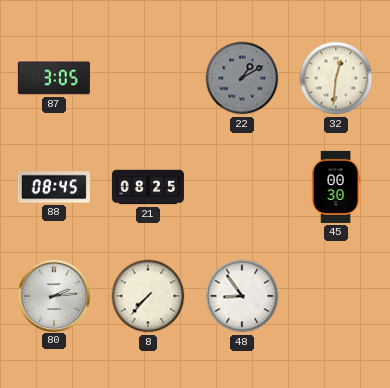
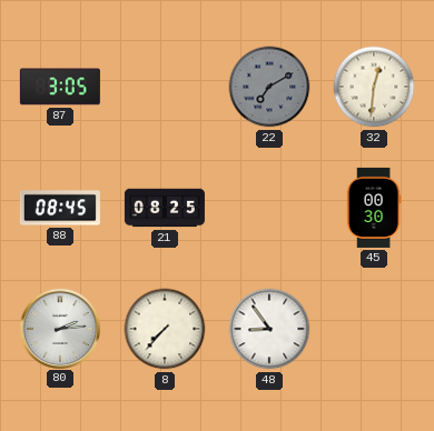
22: 1:10 -> 7:10
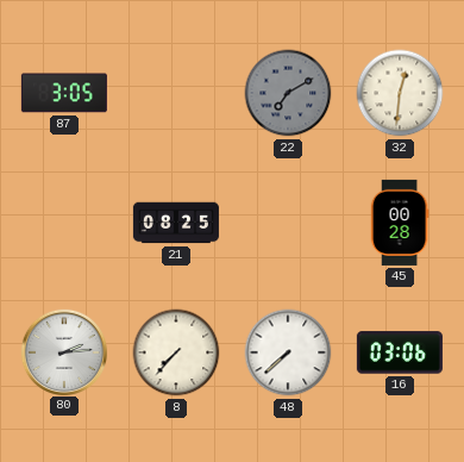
88: 08:45 -> none
45: 00:30 -> 00:28
48: 8:54 -> 7:38
16: none -> 03:06
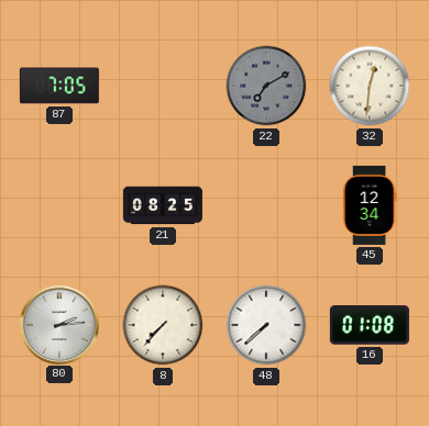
87: 3:05 -> 7:05
45: 00:28 -> 12:34
16: 03:06 -> 01:08
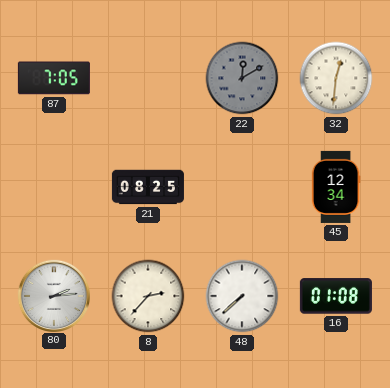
22: 7:10 -> 12:10
8: 7:37 -> 2:37
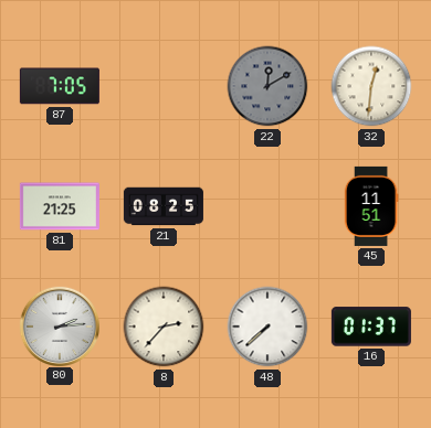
81: none -> 21:25
45: 12:34 -> 11:51
16: 01:08 -> 01:37
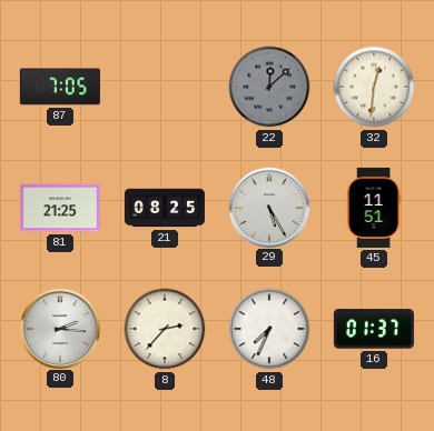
22: 12:10 -> 12:08
29: none -> 5:25
80: 2:14 -> 2:16
48: 7:38 -> 7:34
